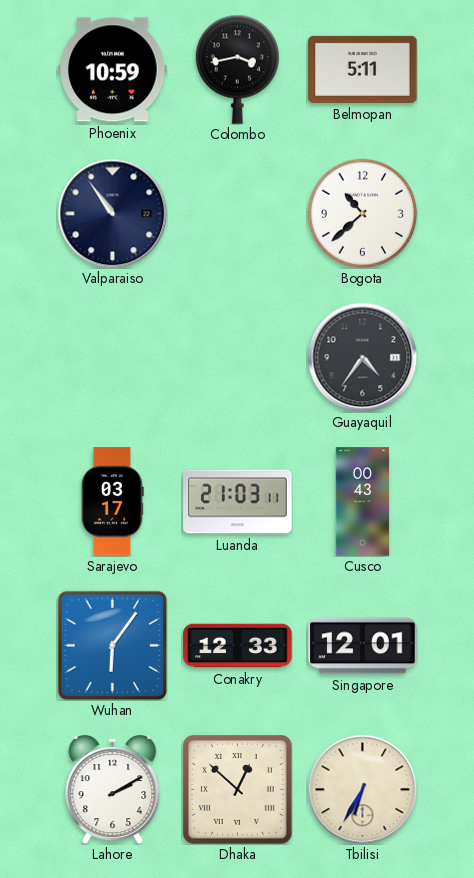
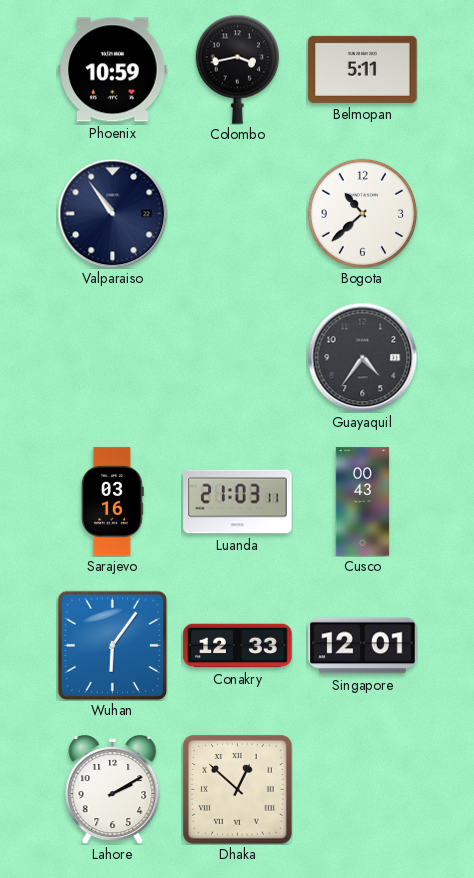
Sarajevo: 03:17 -> 03:16
Tbilisi: 6:35 -> none
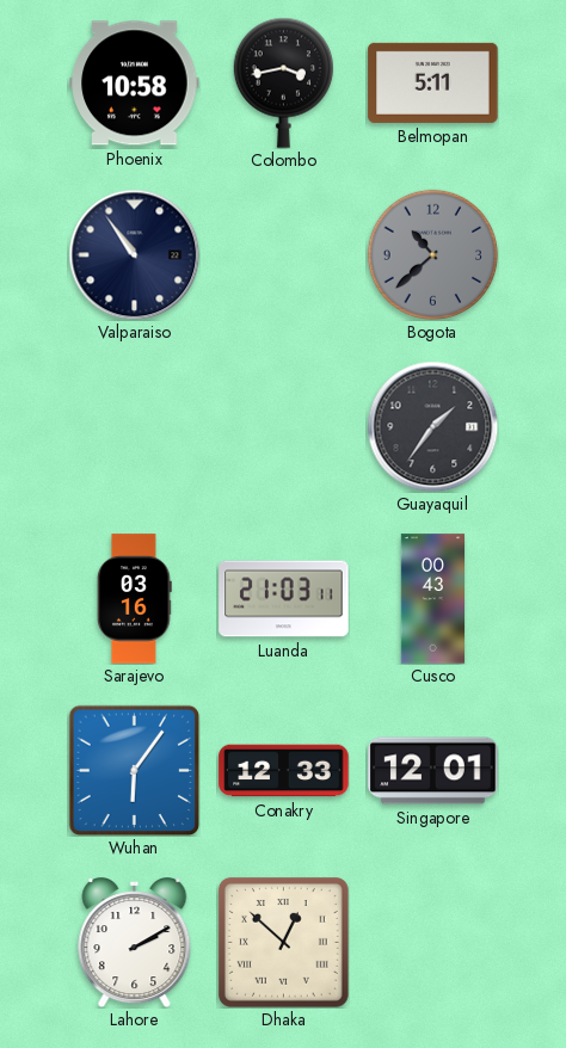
Phoenix: 10:59 -> 10:58
Bogota dial: white -> grey
Guayaquil: 4:36 -> 1:36
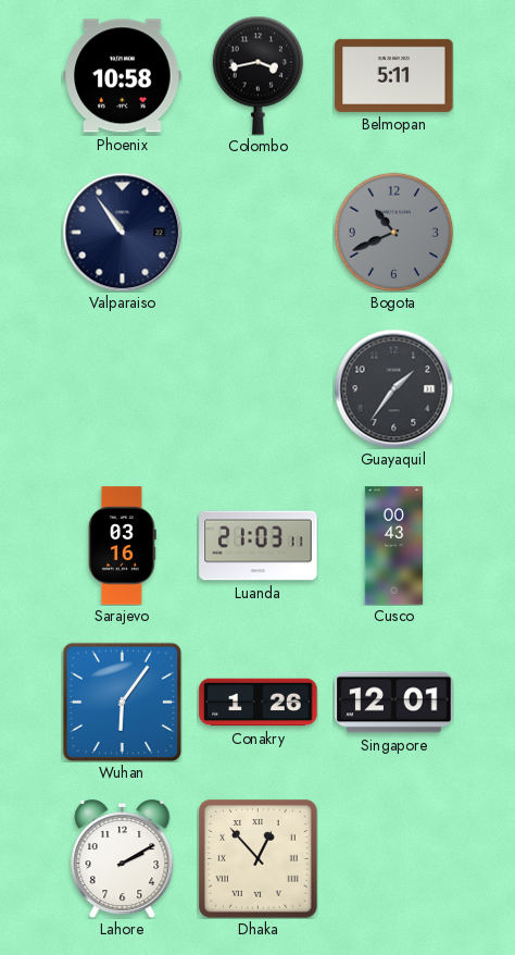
Bogota: 10:38 -> 10:41
Conakry: 12:33 -> 1:26
Dhaka: 12:52 -> 12:53
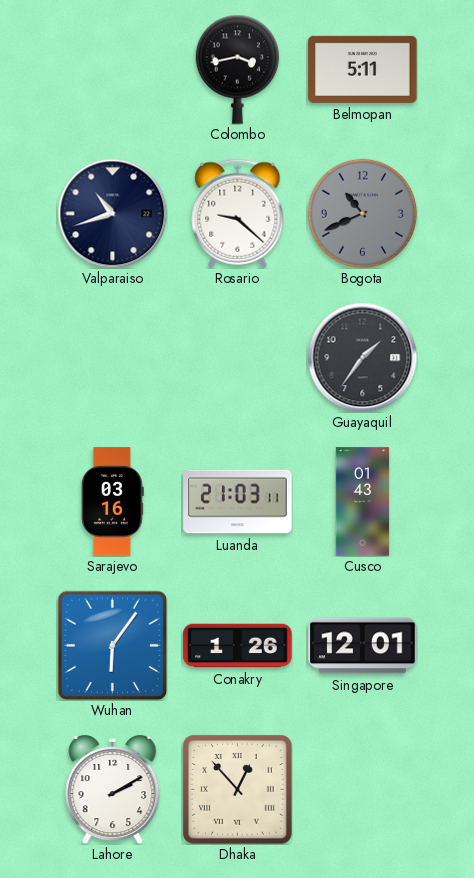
Phoenix: 10:58 -> none
Valparaiso: 10:54 -> 10:42
Rosario: none -> 9:22
Cusco: 00:43 -> 01:43
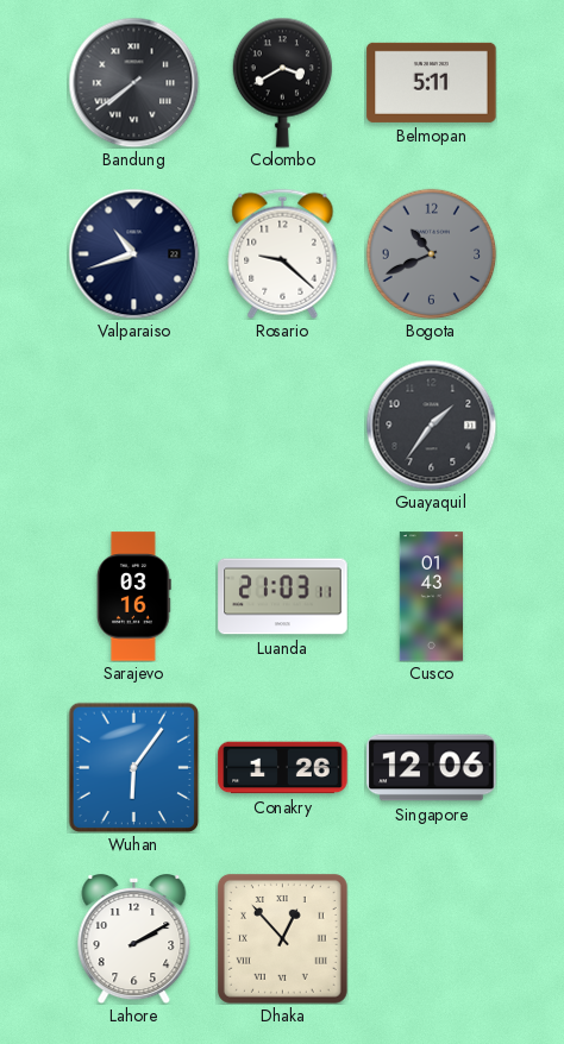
Bandung: none -> 7:39
Colombo: 3:43 -> 3:40
Singapore: 12:01 -> 12:06
